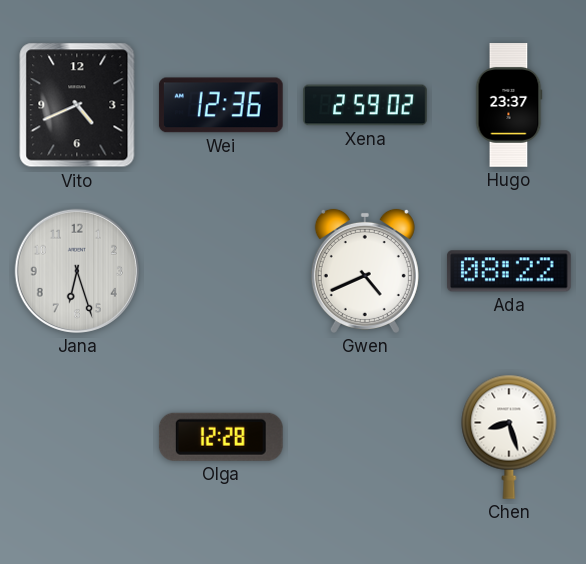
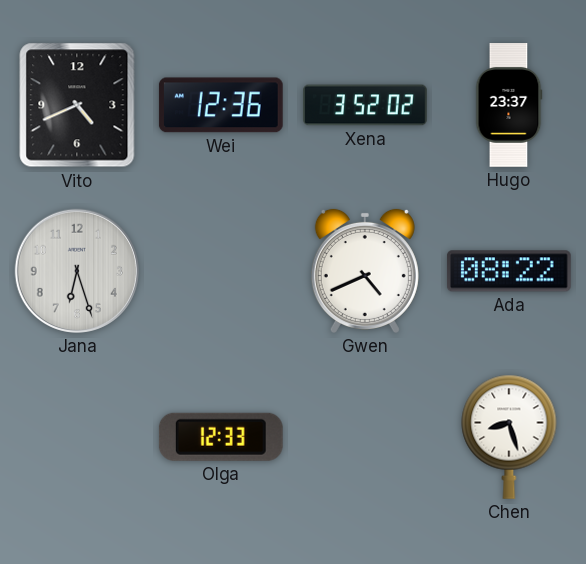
Xena: 2:59 -> 3:52
Olga: 12:28 -> 12:33
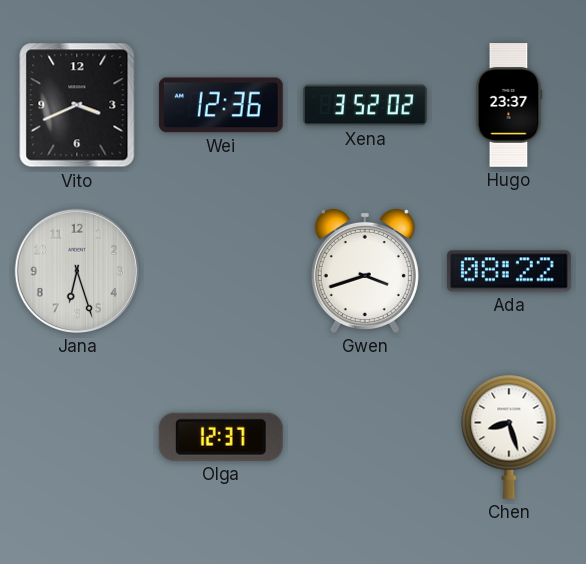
Vito: 4:41 -> 3:41
Gwen: 4:41 -> 3:42
Olga: 12:33 -> 12:37
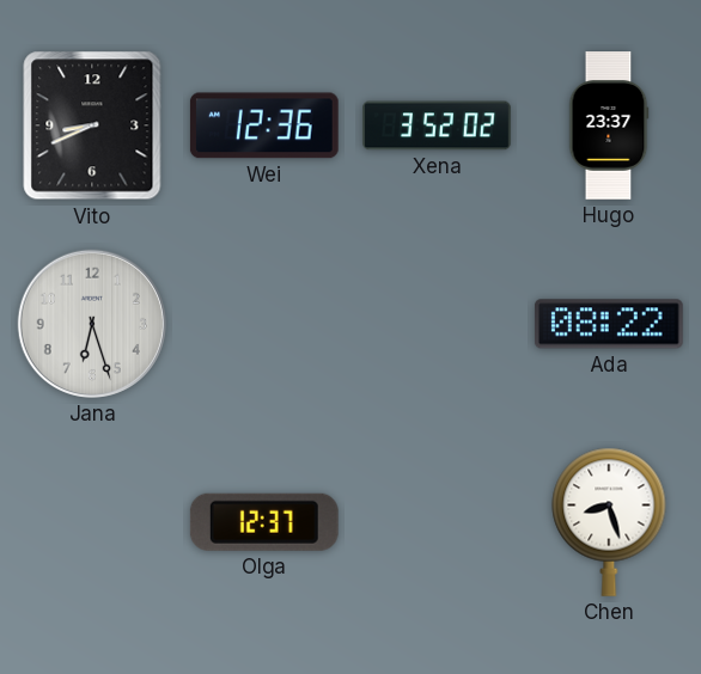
Vito: 3:41 -> 8:41
Gwen: 3:42 -> none
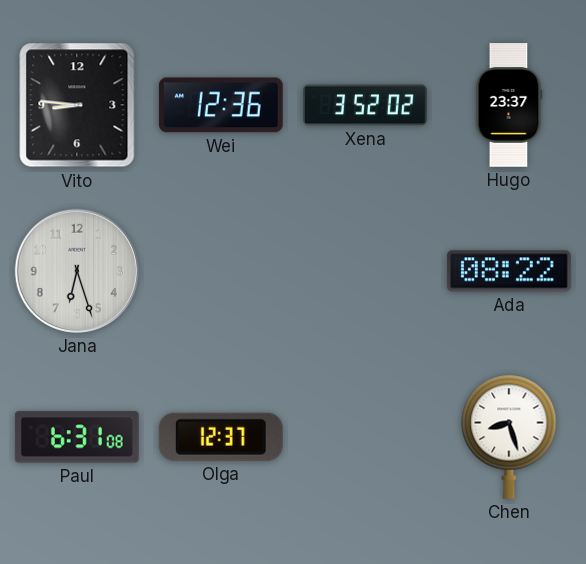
Vito: 8:41 -> 8:46
Paul: none -> 6:31
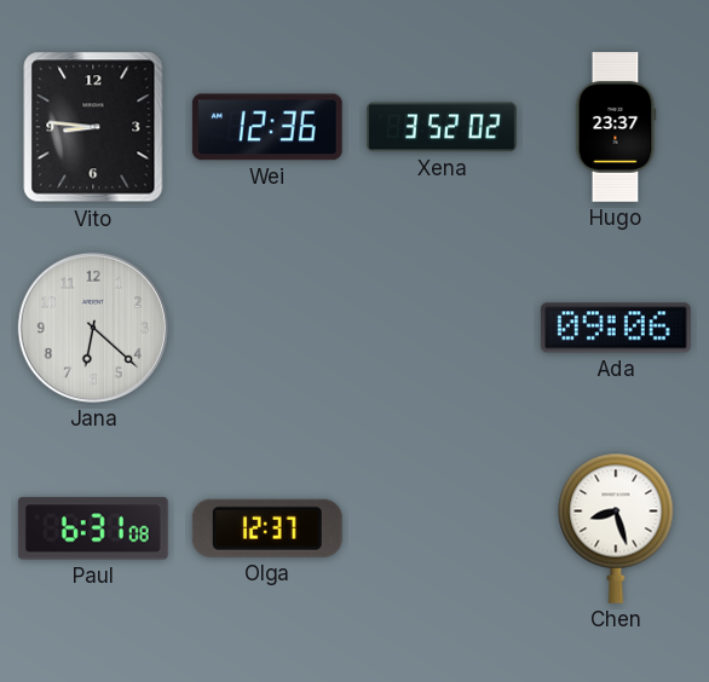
Jana: 6:27 -> 6:22
Ada: 08:22 -> 09:06
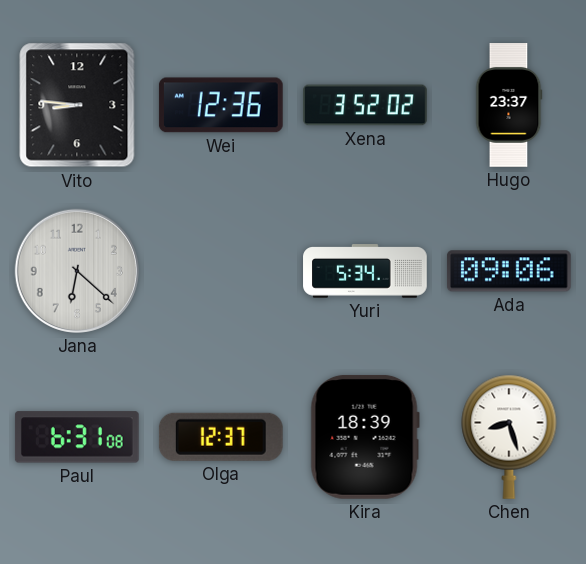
Yuri: none -> 5:34
Kira: none -> 18:39
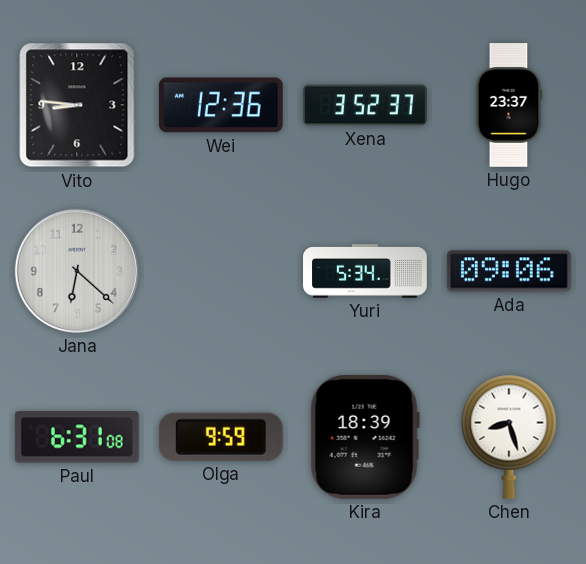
Xena: 3:52:02 -> 3:52:37
Olga: 12:37 -> 9:59
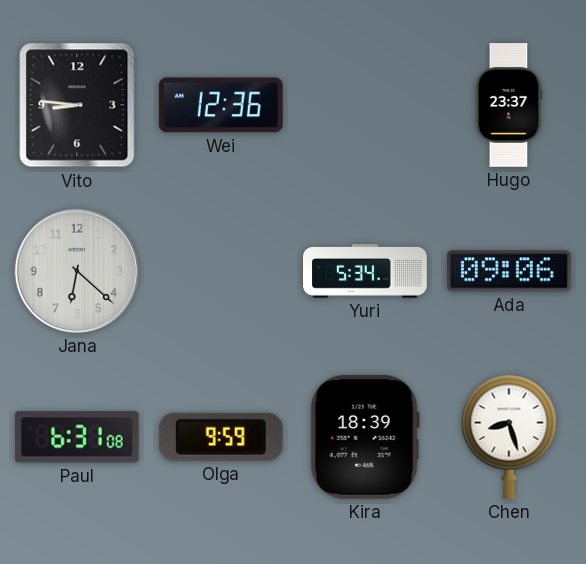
Xena: 3:52 -> none
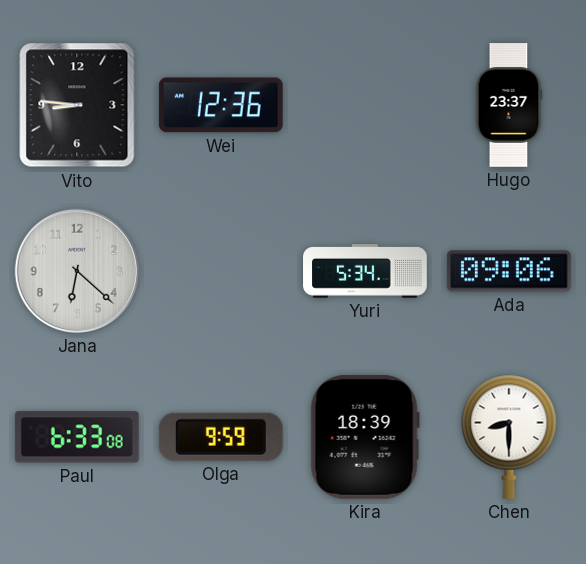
Paul: 6:31 -> 6:33
Chen: 8:27 -> 8:30
